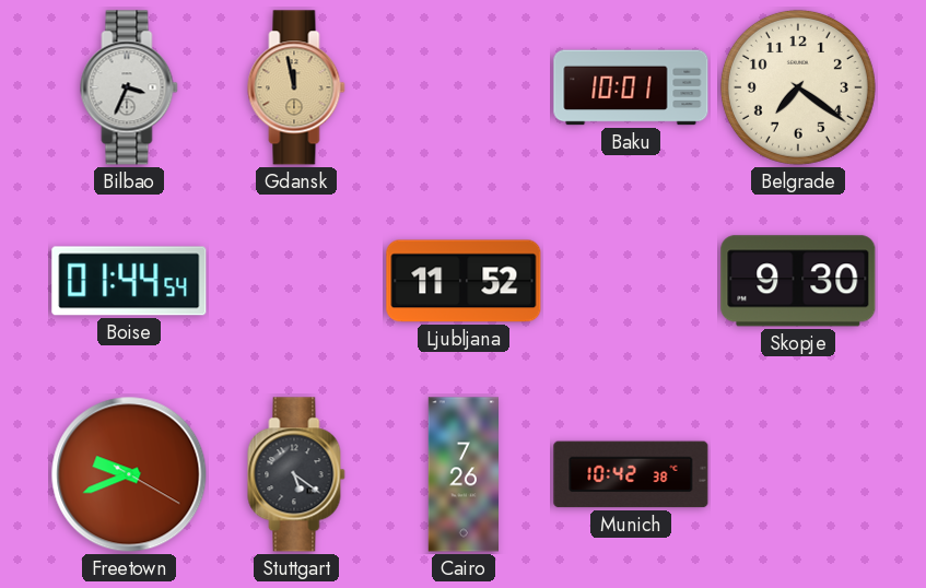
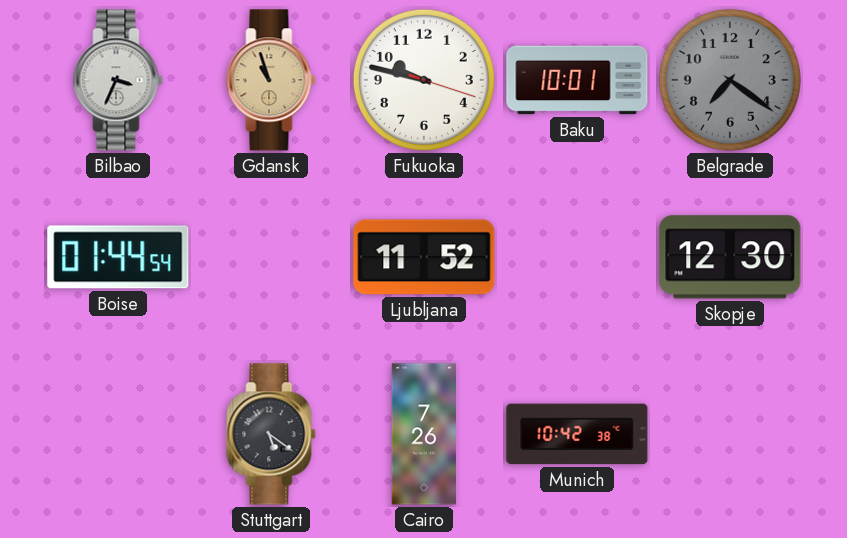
Gdansk: 11:58 -> 10:57
Fukuoka: none -> 9:47
Belgrade dial: cream -> grey
Skopje: 9:30 -> 12:30
Freetown: 9:41 -> none
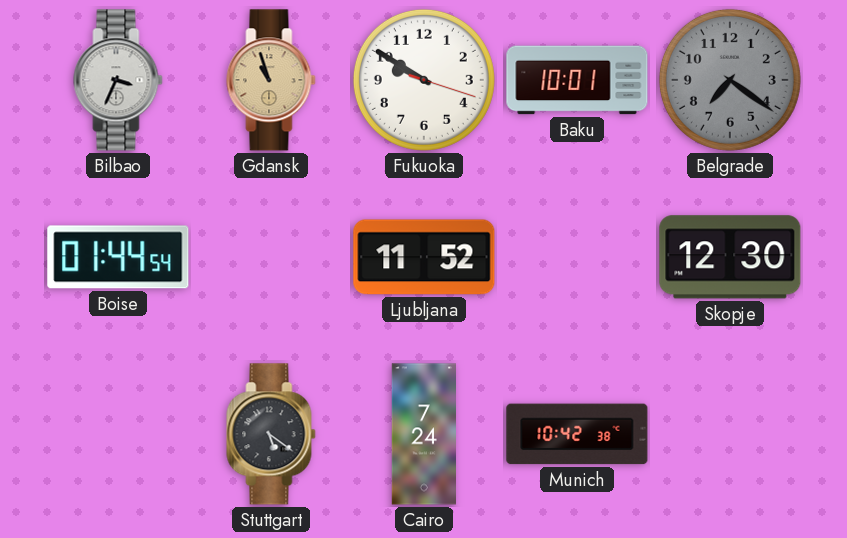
Fukuoka: 9:47 -> 9:50
Cairo: 7:26 -> 7:24
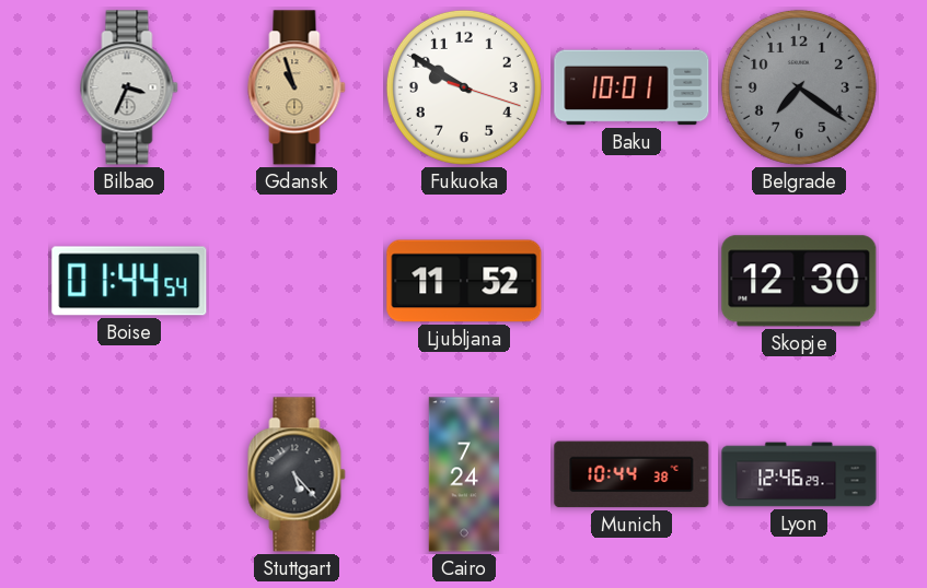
Stuttgart: 5:21 -> 5:23
Munich: 10:42 -> 10:44
Lyon: none -> 12:46
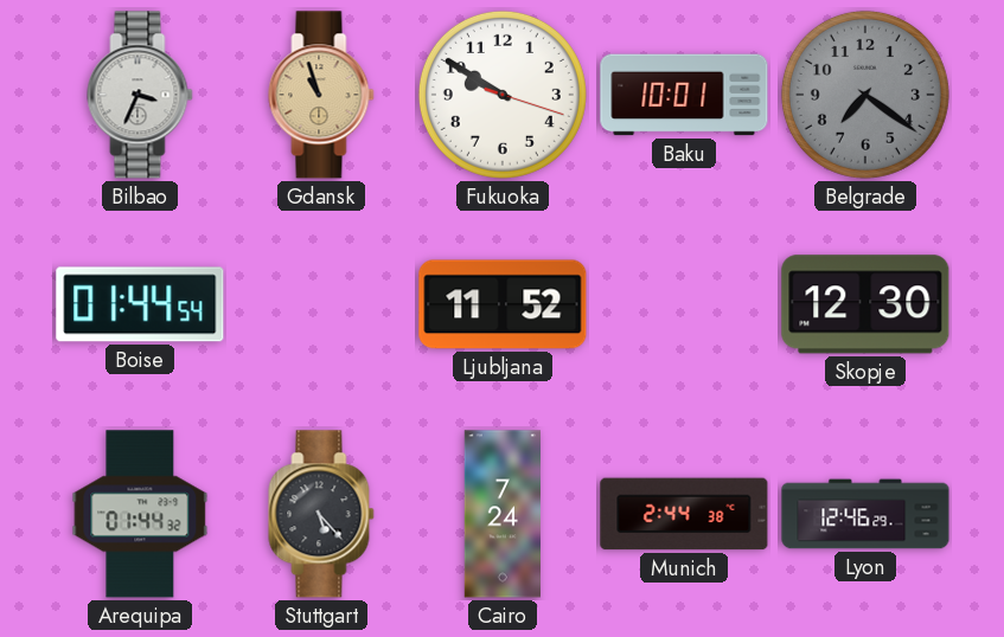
Arequipa: none -> 01:44
Munich: 10:44 -> 2:44
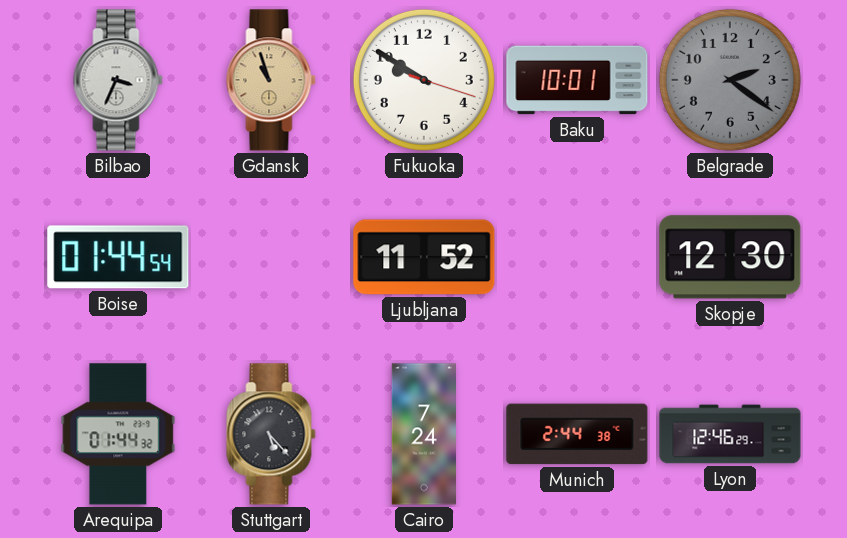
Belgrade: 7:21 -> 2:21
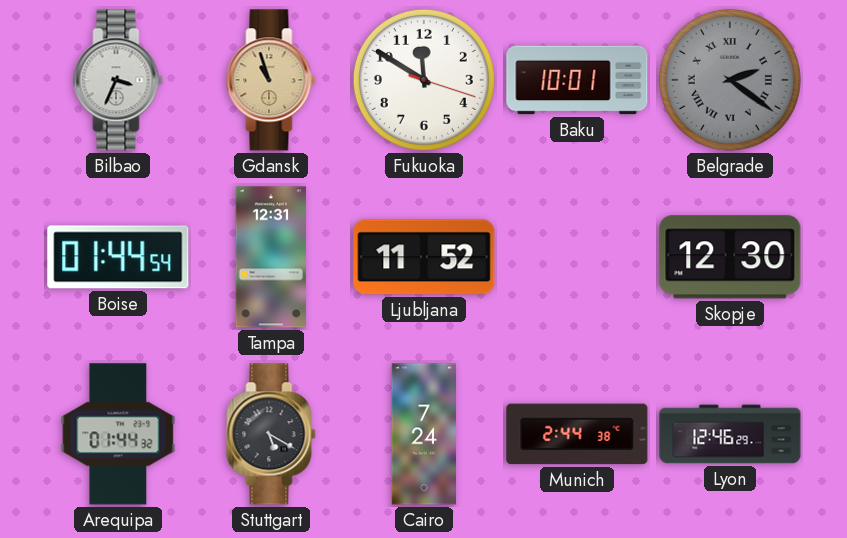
Fukuoka: 9:50 -> 11:50
Belgrade numerals: Arabic -> Roman
Tampa: none -> 12:31
Stuttgart: 5:23 -> 5:20
